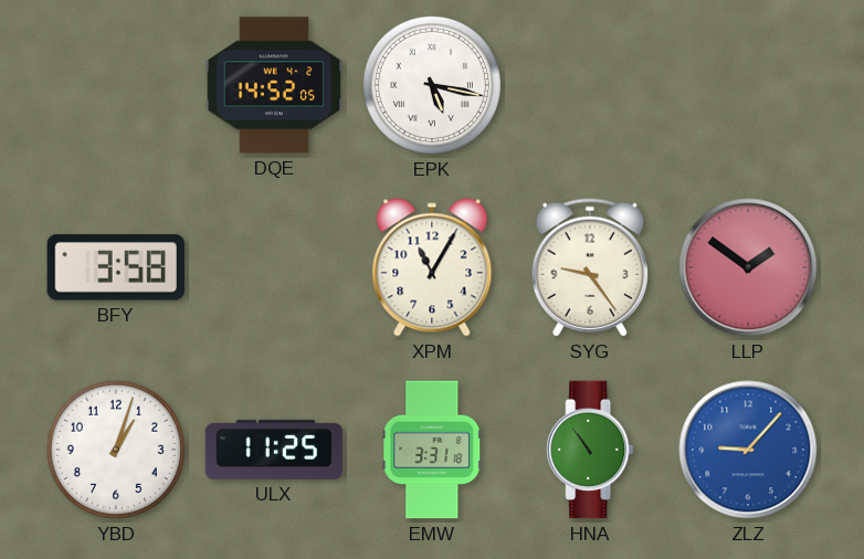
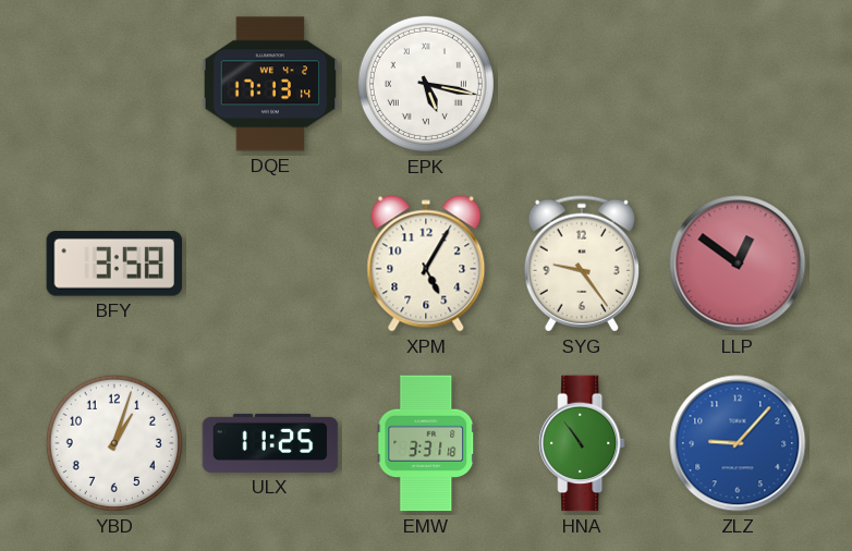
DQE: 14:52 -> 17:13
XPM: 11:05 -> 5:05
LLP: 1:51 -> 12:51
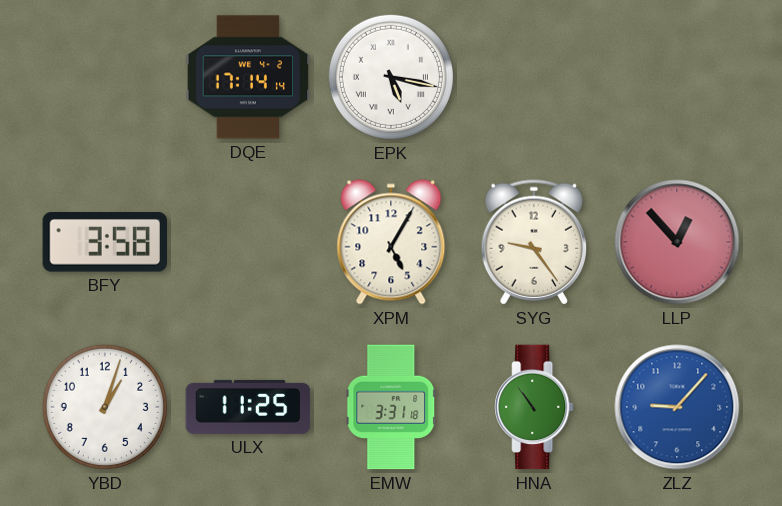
DQE: 17:13 -> 17:14
LLP: 12:51 -> 12:53
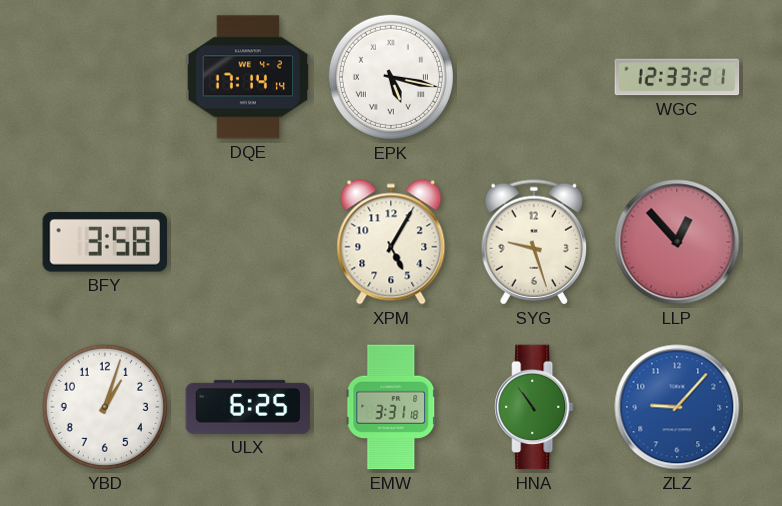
WGC: none -> 12:33
SYG: 9:24 -> 9:27
ULX: 11:25 -> 6:25
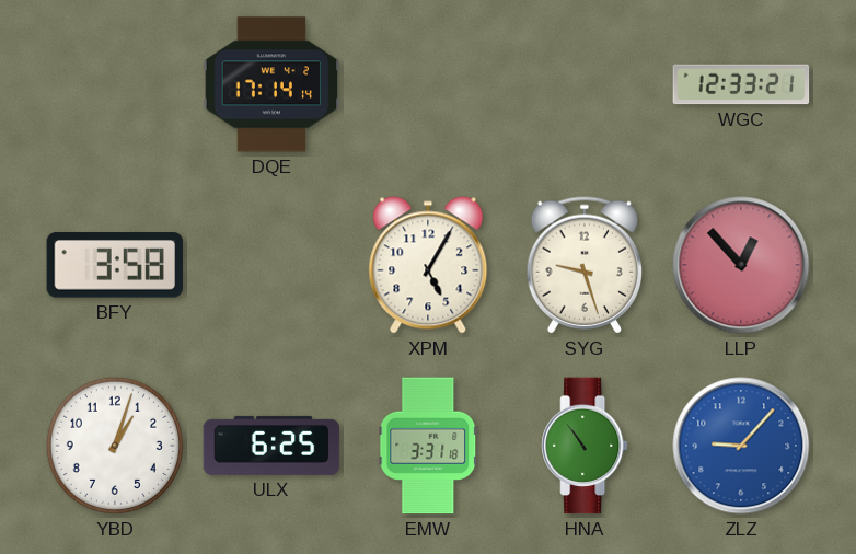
EPK: 5:17 -> none
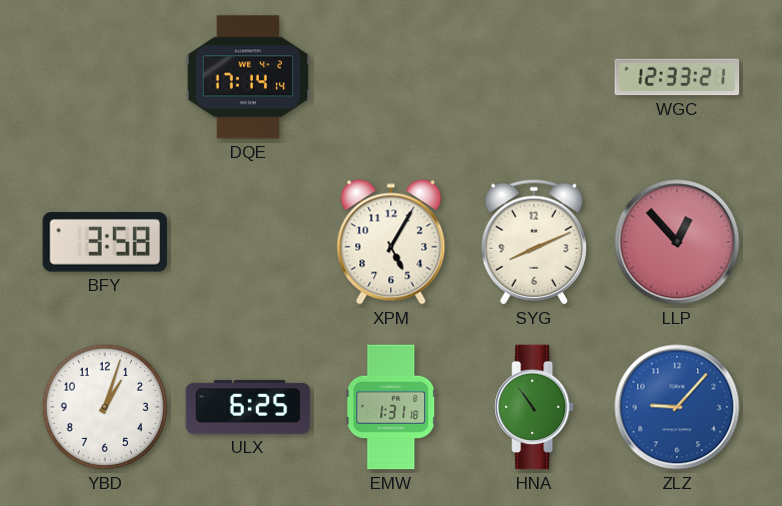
SYG: 9:27 -> 8:11
EMW: 3:31 -> 1:31
